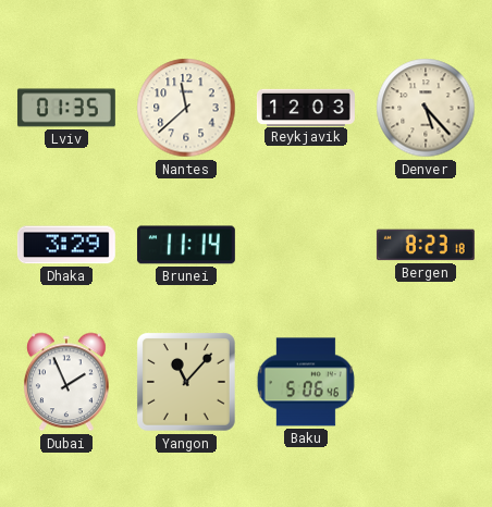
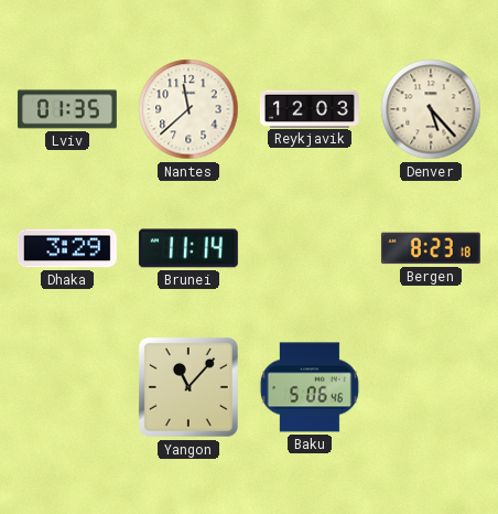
Dubai: 1:56 -> none
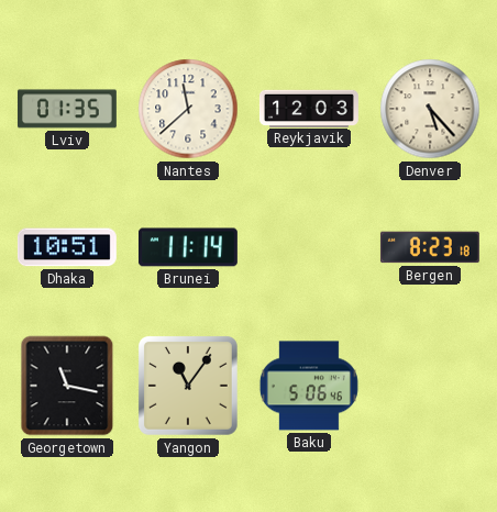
Dhaka: 3:29 -> 10:51
Georgetown: none -> 11:17
Yangon: 11:07 -> 11:06
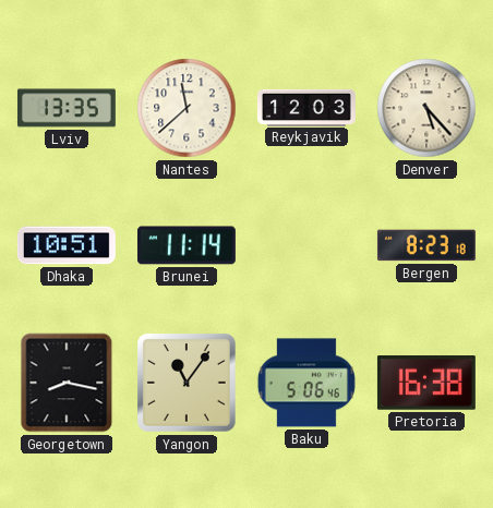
Lviv: 01:35 -> 13:35
Georgetown: 11:17 -> 8:17
Pretoria: none -> 16:38
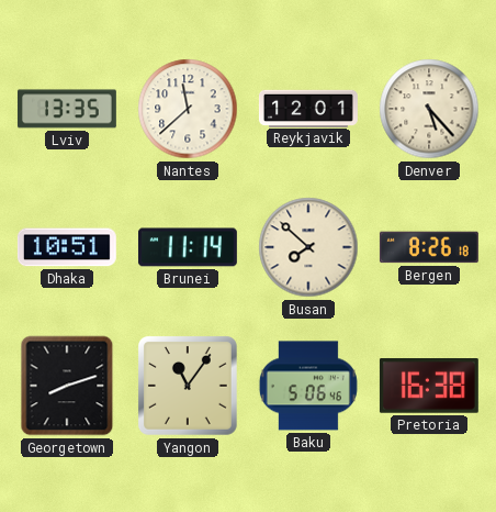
Reykjavik: 12:03 -> 12:01
Busan: none -> 7:52
Bergen: 8:23 -> 8:26
Georgetown: 8:17 -> 8:12
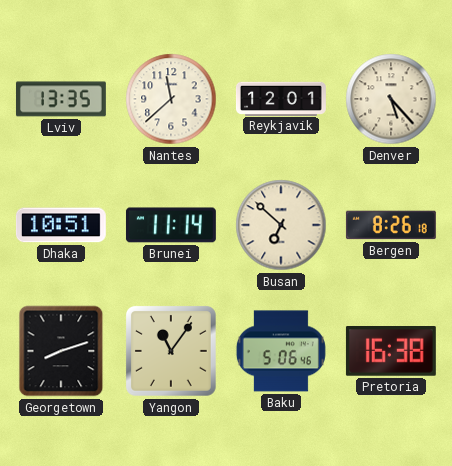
Busan: 7:52 -> 6:52
